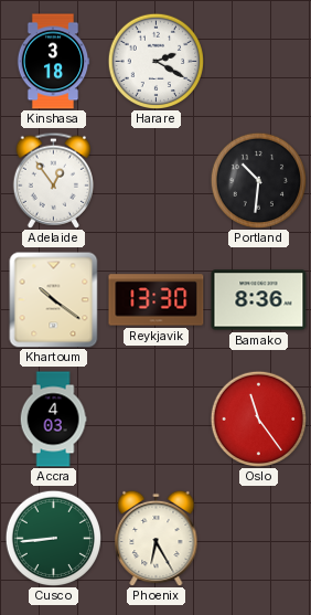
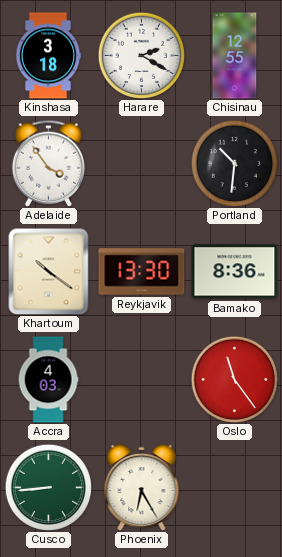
Chisinau: none -> 12:55
Adelaide: 12:54 -> 3:54
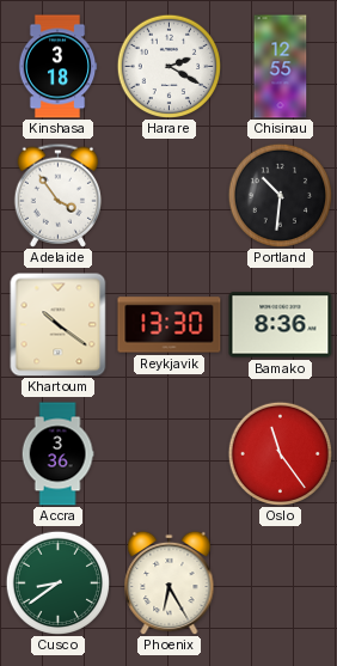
Accra: 4:03 -> 3:36
Cusco: 8:44 -> 8:39
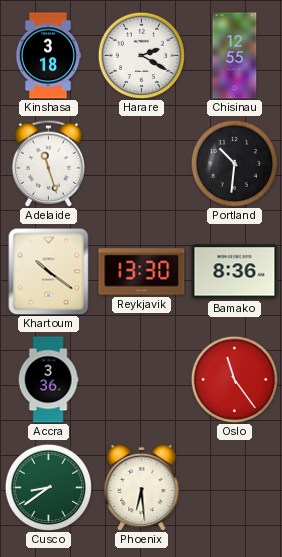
Adelaide: 3:54 -> 11:27
Phoenix: 6:25 -> 6:29
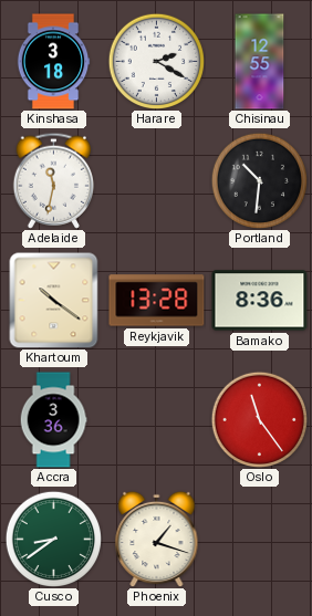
Adelaide: 11:27 -> 11:32
Reykjavik: 13:30 -> 13:28
Phoenix: 6:29 -> 1:18
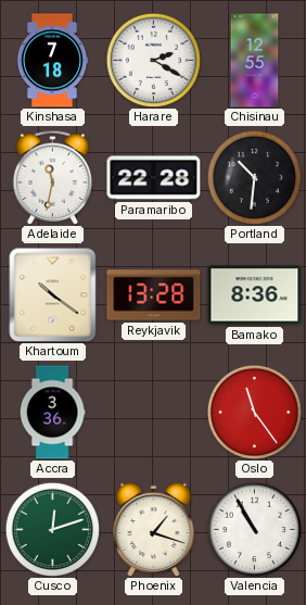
Kinshasa: 3:18 -> 7:18
Paramaribo: none -> 22:28
Cusco: 8:39 -> 12:12
Valencia: none -> 10:55
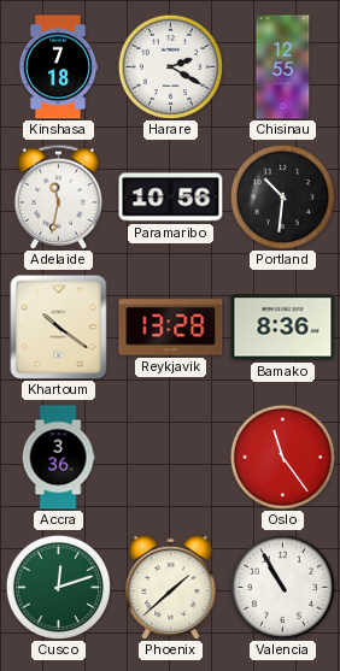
Paramaribo: 22:28 -> 10:56
Phoenix: 1:18 -> 1:38
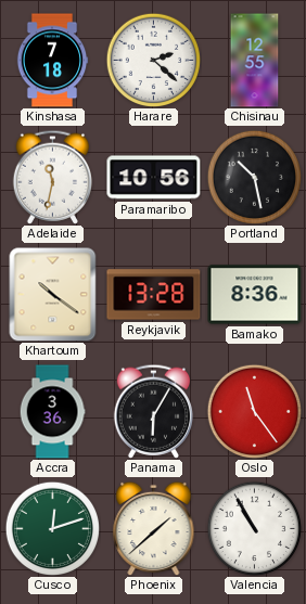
Harare: 2:20 -> 2:22
Portland: 10:31 -> 10:28
Panama: none -> 6:05
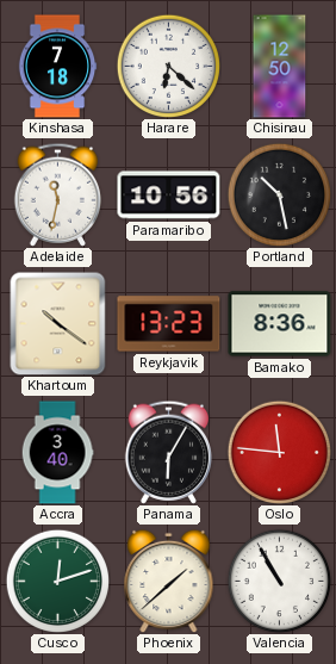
Harare: 2:22 -> 6:22
Chisinau: 12:55 -> 12:50
Reykjavik: 13:28 -> 13:23
Accra: 3:36 -> 3:40
Oslo: 11:24 -> 11:46
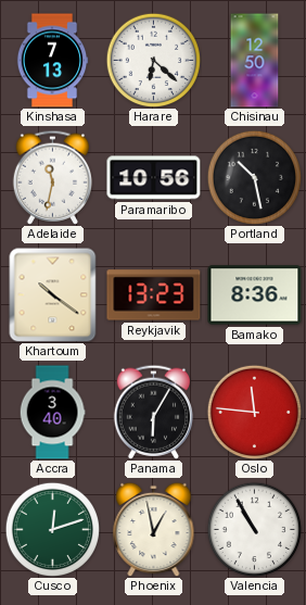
Kinshasa: 7:18 -> 7:13
Phoenix: 1:38 -> 12:58
